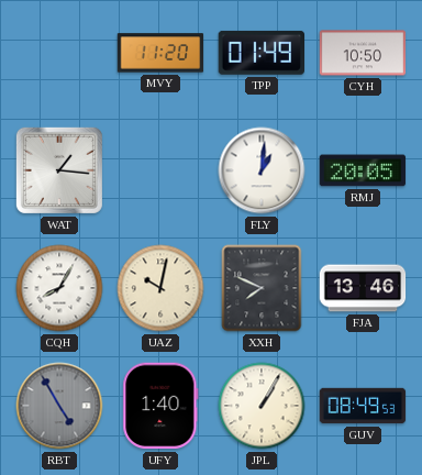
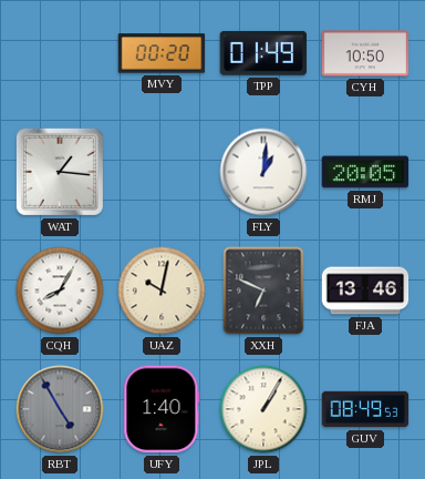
MVY: 11:20 -> 00:20
XXH: 7:49 -> 6:49
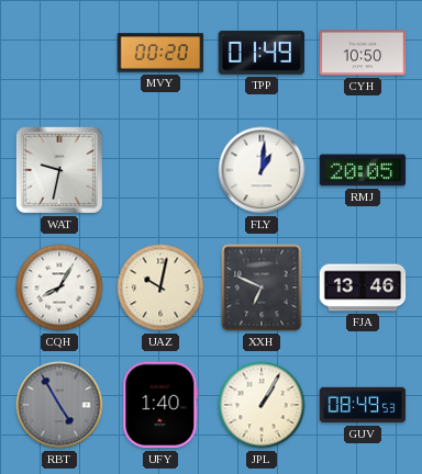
WAT: 1:16 -> 9:32
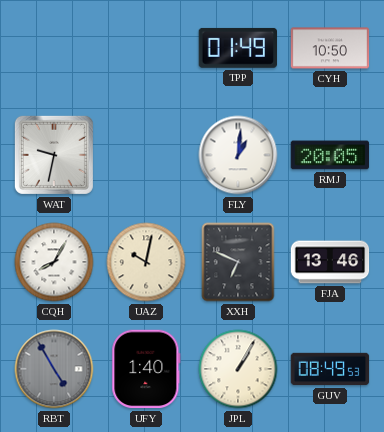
MVY: 00:20 -> none
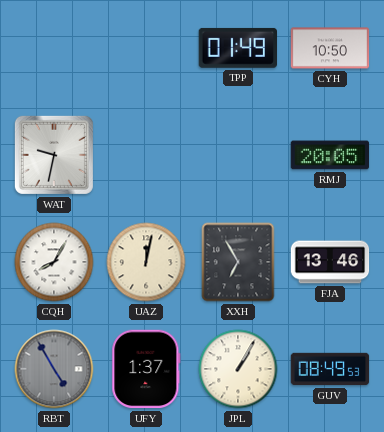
FLY: 1:01 -> none
UAZ: 10:02 -> 12:02
XXH: 6:49 -> 6:55
UFY: 1:40 -> 1:37
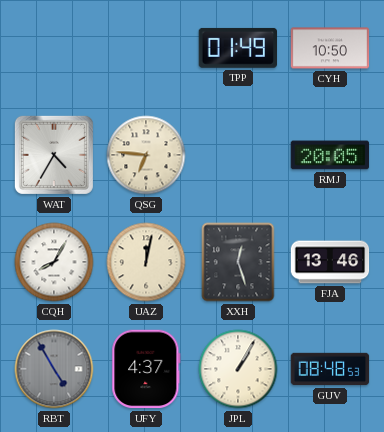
WAT: 9:32 -> 4:35
QSG: none -> 6:46
XXH: 6:55 -> 12:27
UFY: 1:37 -> 4:37
GUV: 08:49 -> 08:48
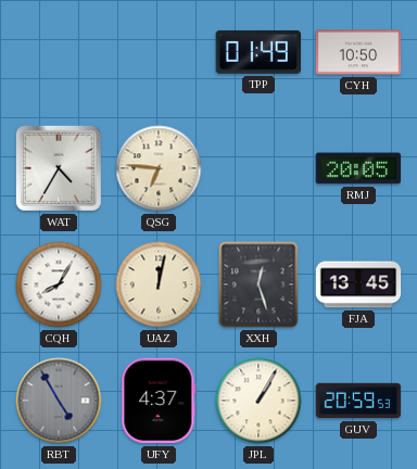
FJA: 13:46 -> 13:45
GUV: 08:48 -> 20:59
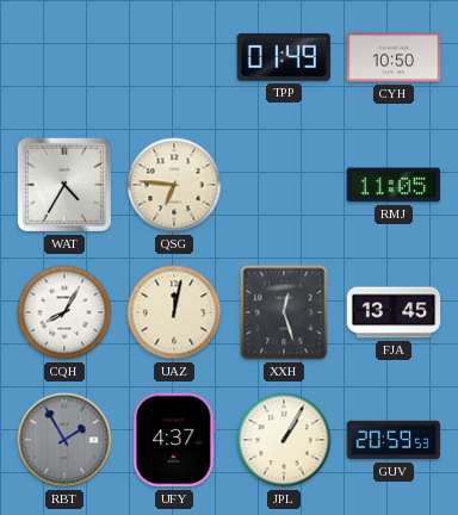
RMJ: 20:05 -> 11:05
RBT: 4:55 -> 1:55
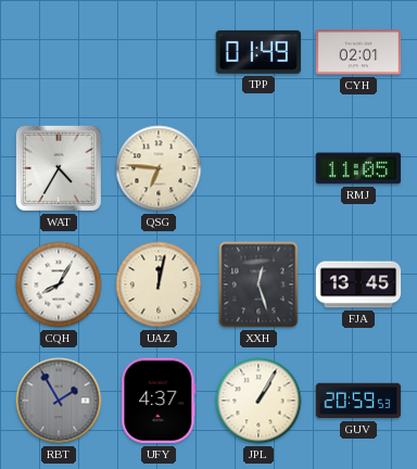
CYH: 10:50 -> 02:01
